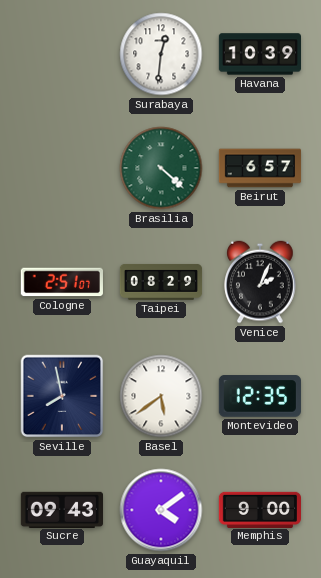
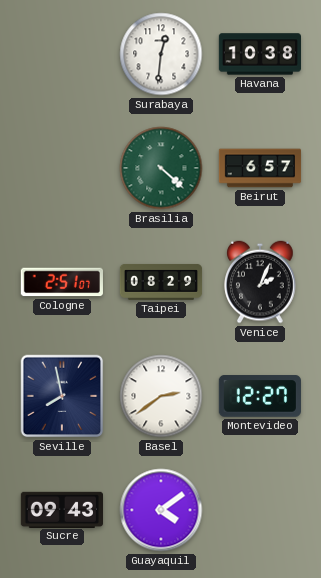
Havana: 10:39 -> 10:38
Basel: 5:39 -> 2:39
Montevideo: 12:35 -> 12:27
Memphis: 9:00 -> none
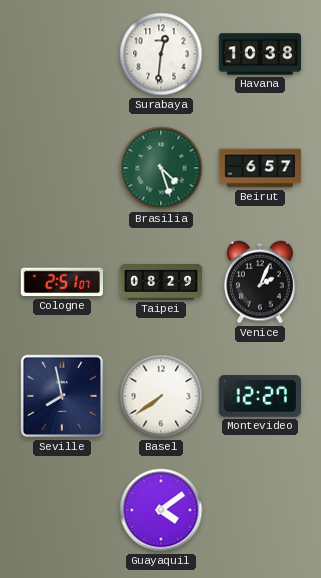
Brasilia: 4:22 -> 4:27
Basel: 2:39 -> 7:39
Sucre: 09:43 -> none
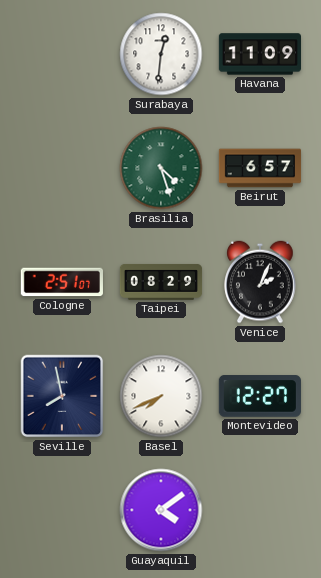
Havana: 10:38 -> 11:09
Basel: 7:39 -> 7:41
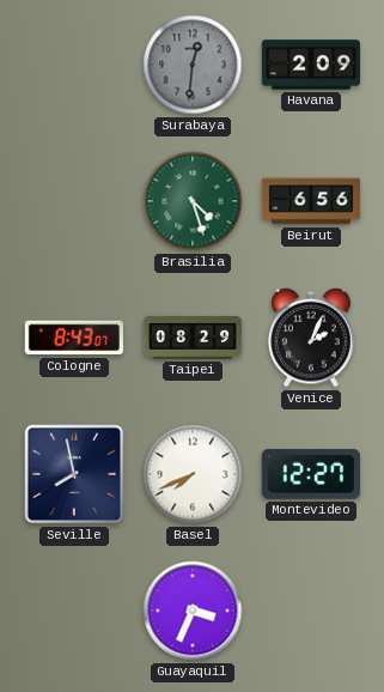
Surabaya dial: white -> grey
Havana: 11:09 -> 2:09
Beirut: 6:57 -> 6:56
Cologne: 2:51 -> 8:43
Guayaquil: 4:09 -> 3:34
